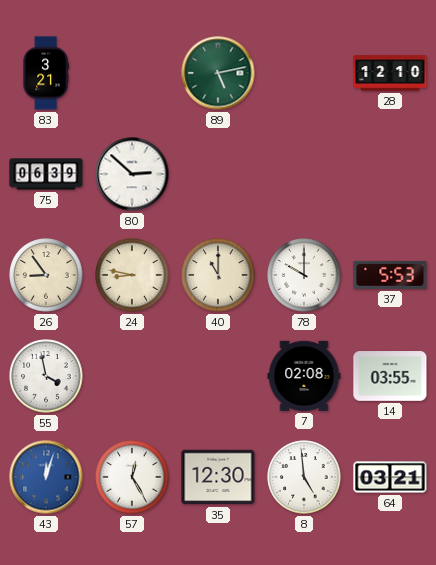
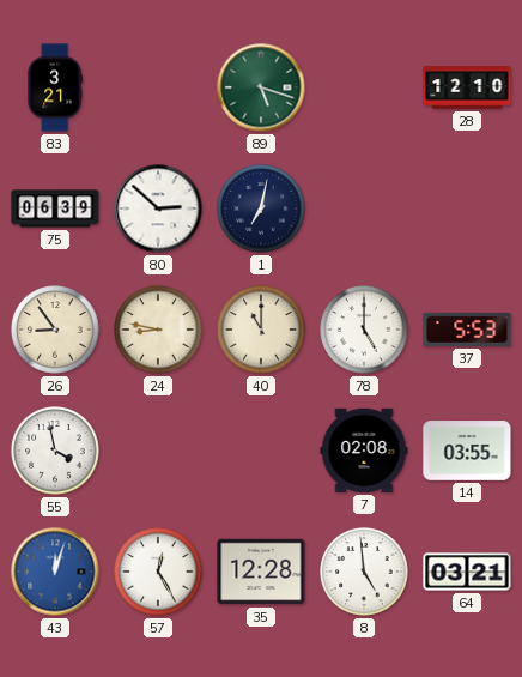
89: 5:13 -> 5:18
1: none -> 7:02
78: 10:00 -> 5:00
35: 12:30 -> 12:28
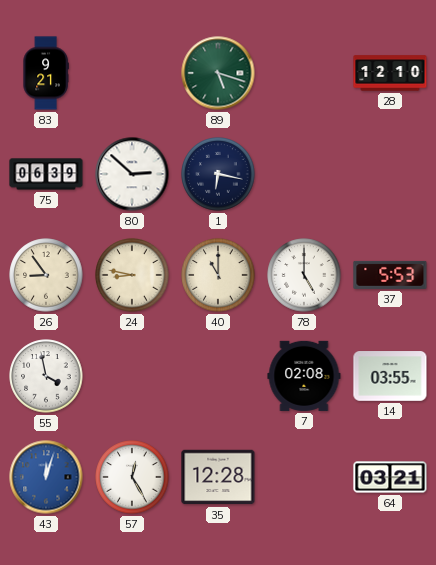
83: 3:21 -> 9:21
1: 7:02 -> 6:17
8: 4:59 -> none
